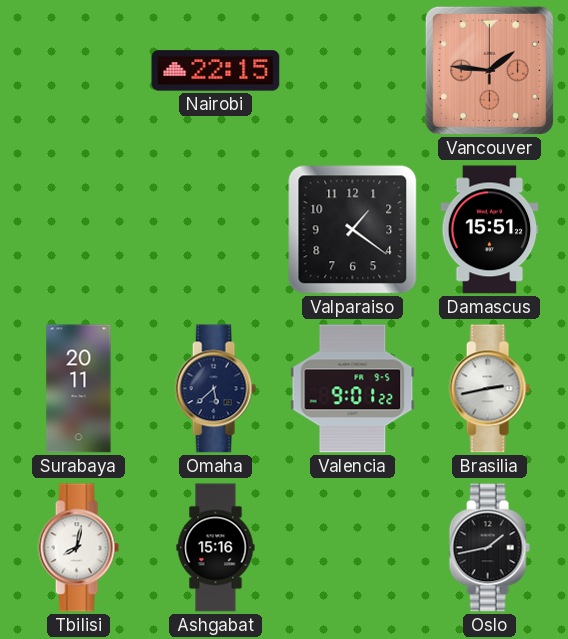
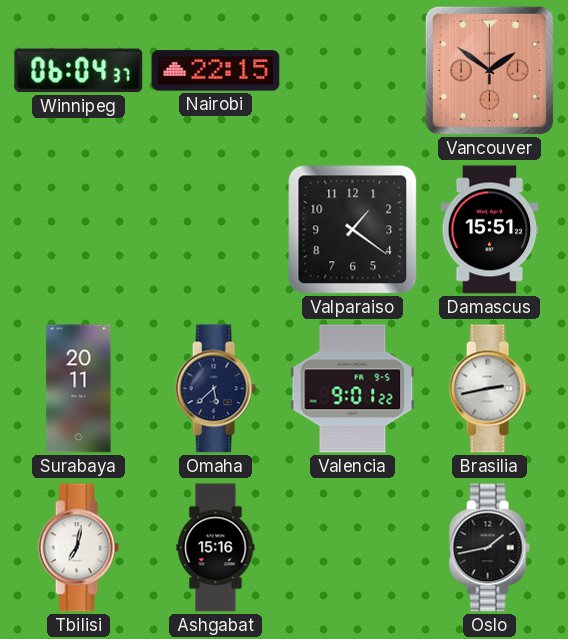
Winnipeg: none -> 06:04
Vancouver: 1:46 -> 1:51
Tbilisi: 8:02 -> 7:02
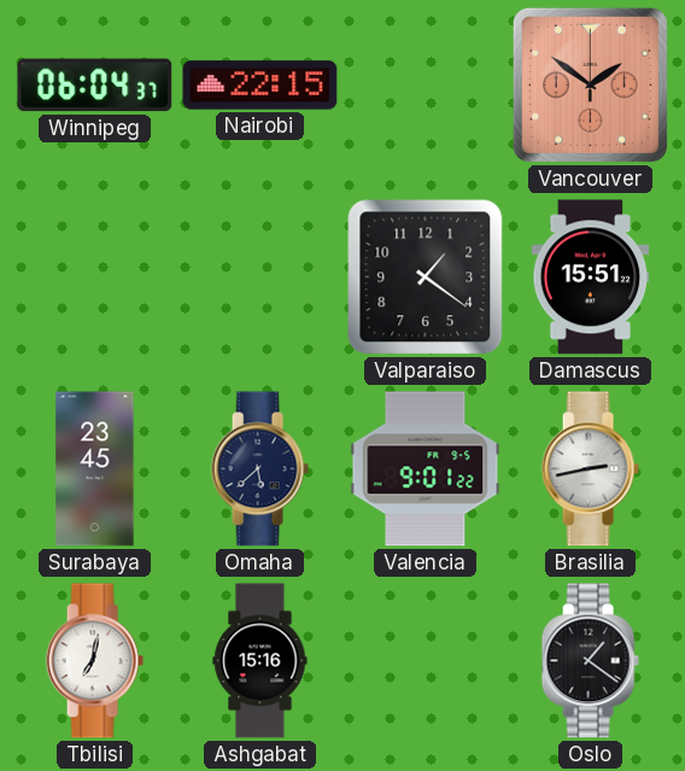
Surabaya: 20:11 -> 23:45
Oslo: 1:43 -> 1:21
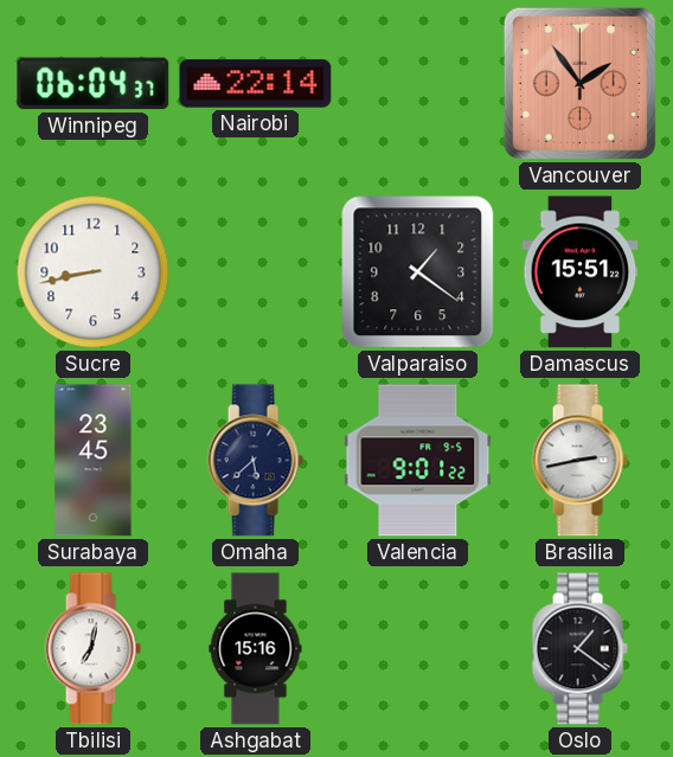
Nairobi: 22:15 -> 22:14
Vancouver: 1:51 -> 1:54
Sucre: none -> 8:43
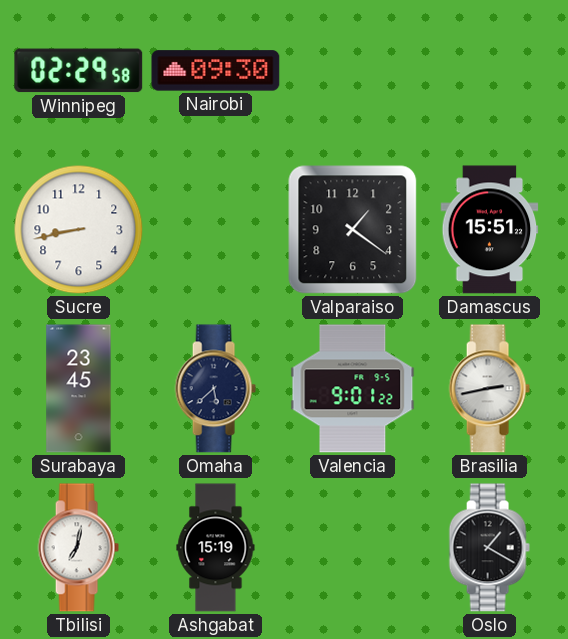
Winnipeg: 06:04 -> 02:29
Nairobi: 22:14 -> 09:30
Vancouver: 1:54 -> none
Ashgabat: 15:16 -> 15:19
Oslo: 1:21 -> 1:20
